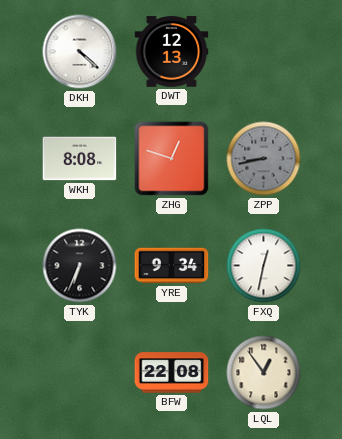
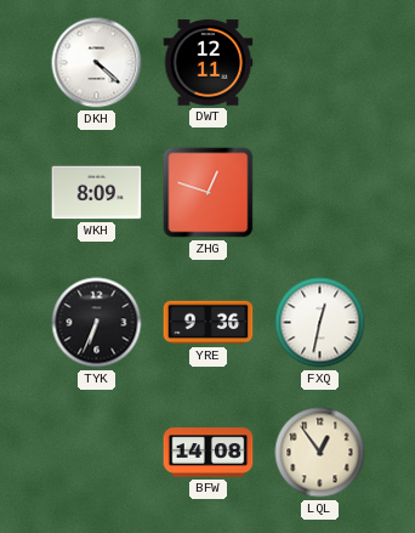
DWT: 12:13 -> 12:11
WKH: 8:08 -> 8:09
ZPP: 8:43 -> none
YRE: 9:34 -> 9:36
BFW: 22:08 -> 14:08
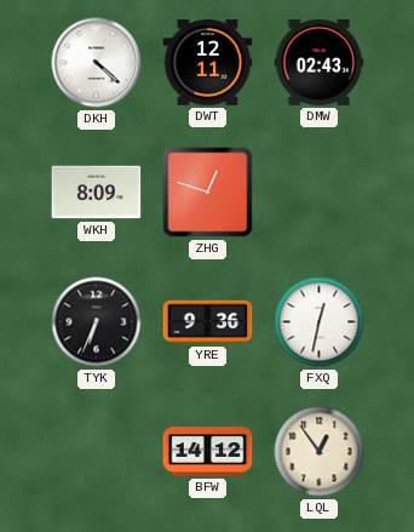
DMW: none -> 02:43
BFW: 14:08 -> 14:12
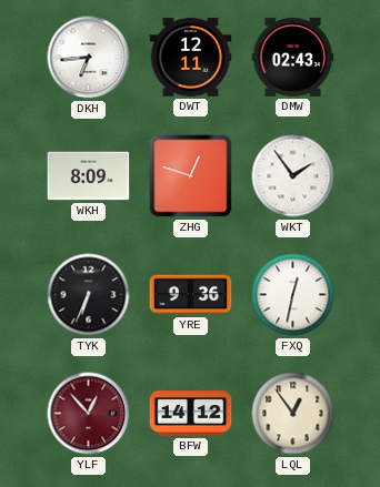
DKH: 4:22 -> 6:44
WKT: none -> 1:54
YLF: none -> 12:53
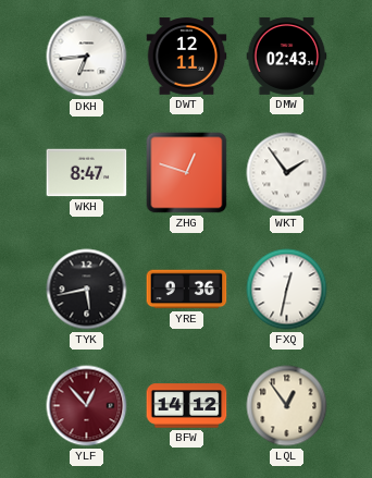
WKH: 8:09 -> 8:47
TYK: 6:34 -> 5:43
